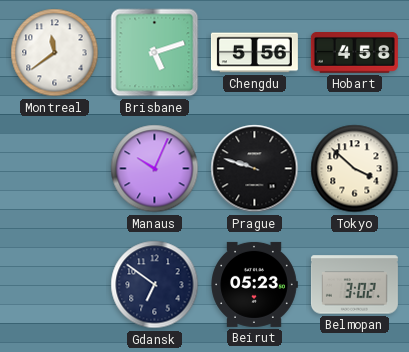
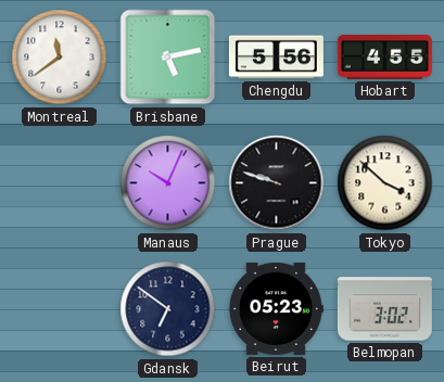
Brisbane: 5:12 -> 5:13
Hobart: 4:58 -> 4:55
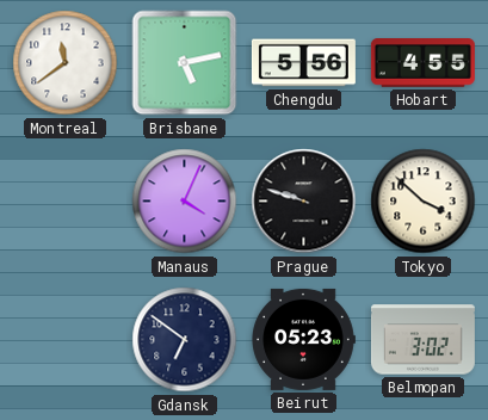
Manaus: 10:04 -> 4:04
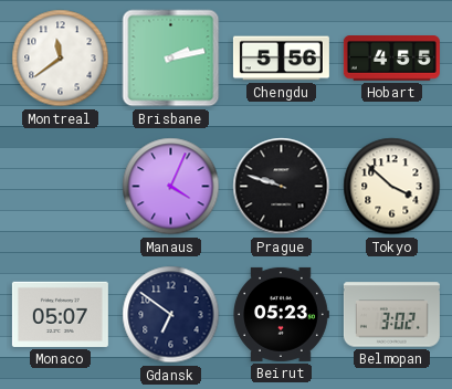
Brisbane: 5:13 -> 2:13
Monaco: none -> 05:07
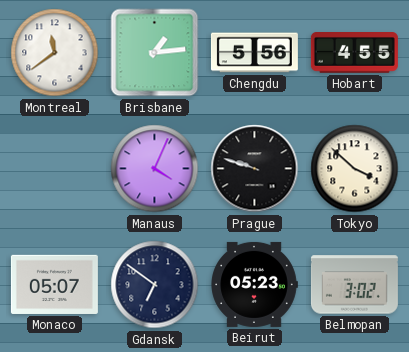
Brisbane: 2:13 -> 1:14
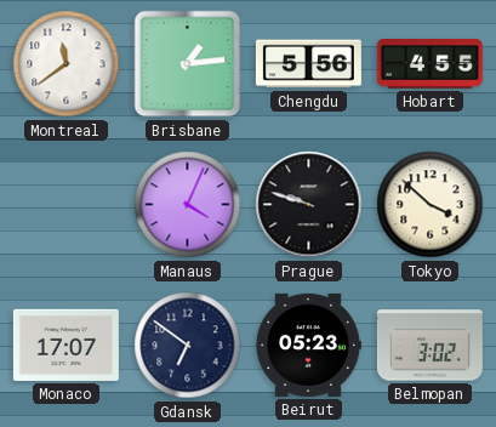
Monaco: 05:07 -> 17:07
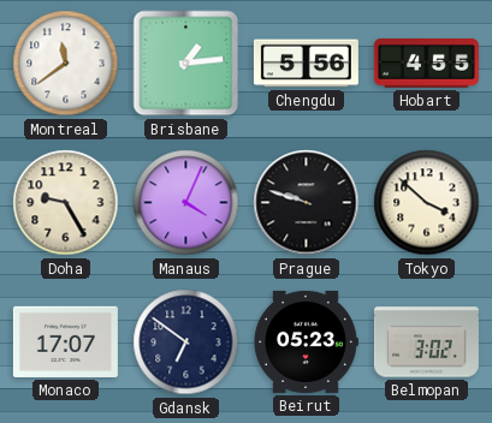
Doha: none -> 9:25
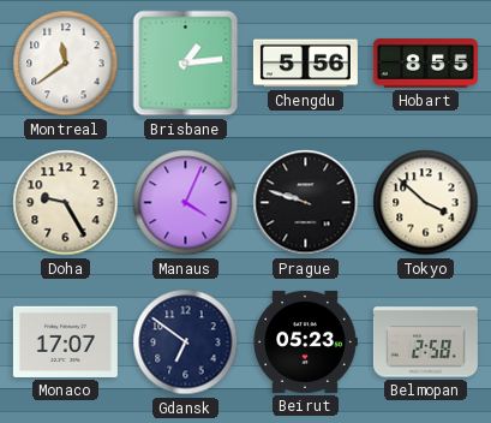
Hobart: 4:55 -> 8:55
Belmopan: 3:02 -> 2:58
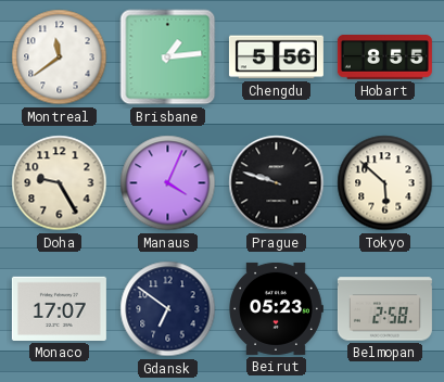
Tokyo: 3:52 -> 5:52
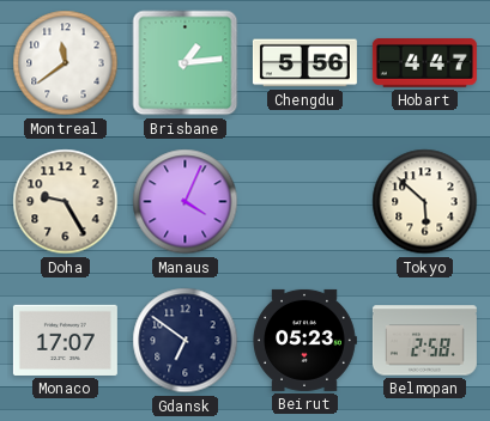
Hobart: 8:55 -> 4:47
Prague: 9:48 -> none
